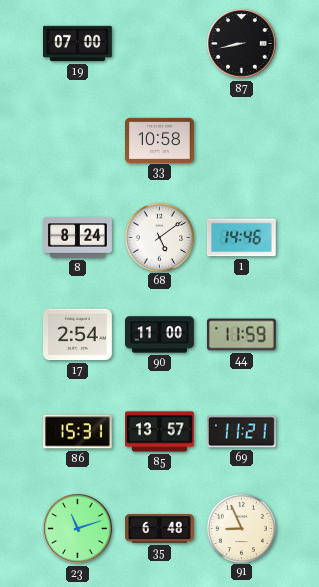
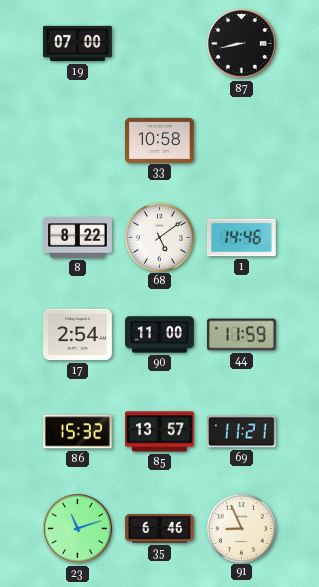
8: 8:24 -> 8:22
86: 15:31 -> 15:32
35: 6:48 -> 6:46
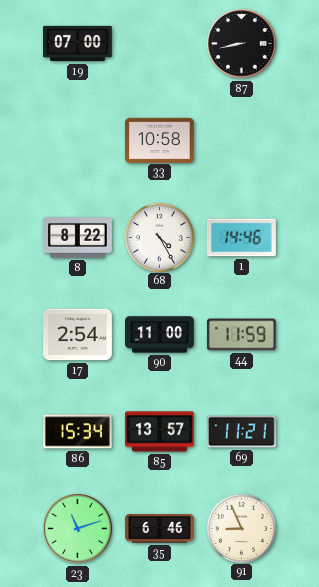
68: 5:09 -> 4:25
86: 15:32 -> 15:34
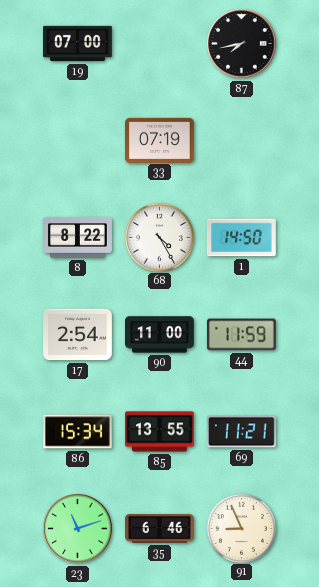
87: 8:43 -> 7:43
33: 10:58 -> 07:19
1: 14:46 -> 14:50
85: 13:57 -> 13:55
